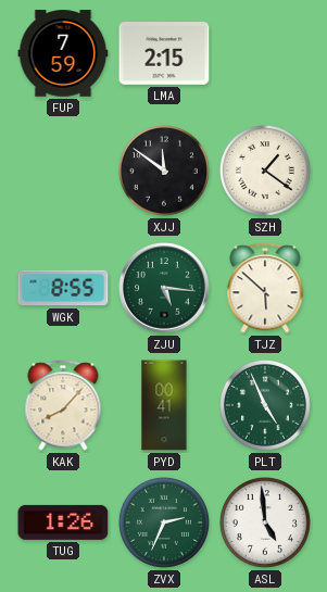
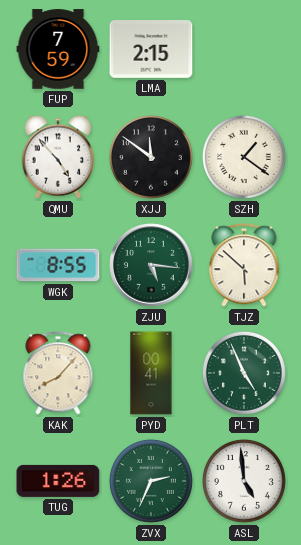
QMU: none -> 4:53
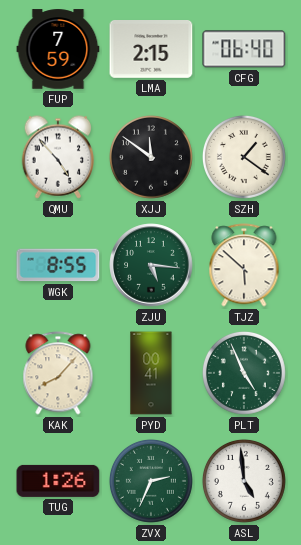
CFG: none -> 06:40
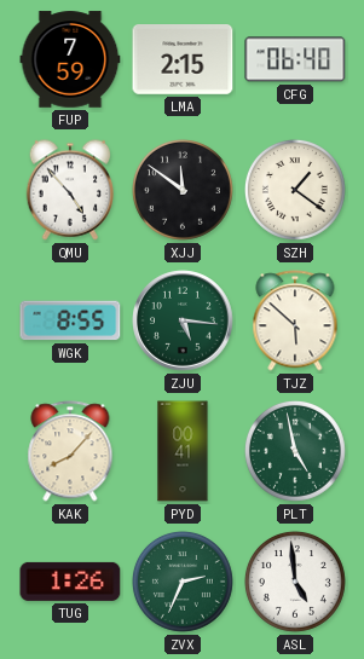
PLT: 4:56 -> 4:58
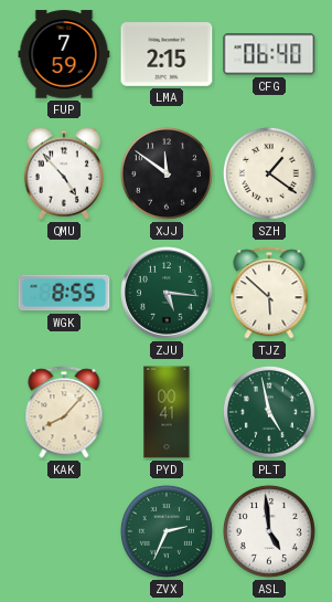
TUG: 1:26 -> none
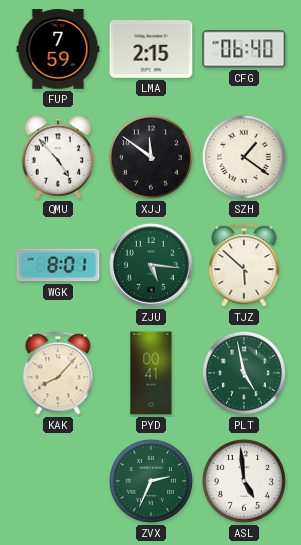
WGK: 8:55 -> 8:01
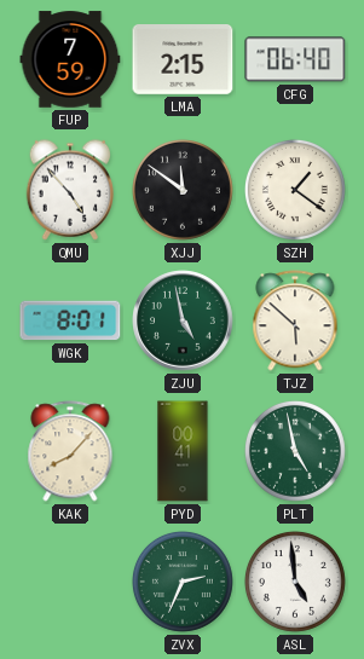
ZJU: 5:16 -> 4:58
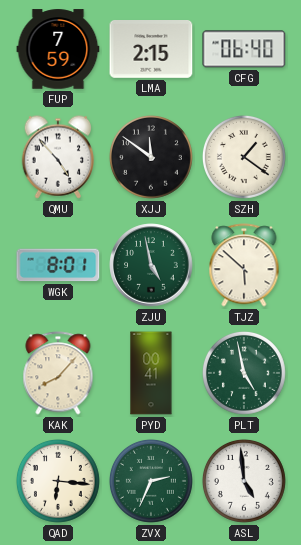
QAD: none -> 6:16
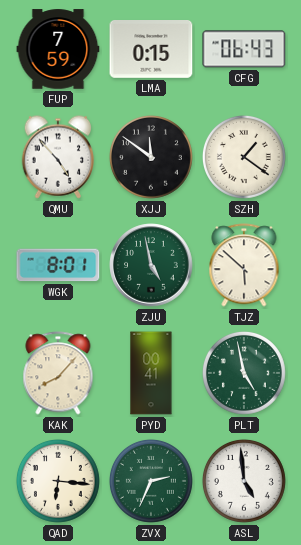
LMA: 2:15 -> 0:15
CFG: 06:40 -> 06:43
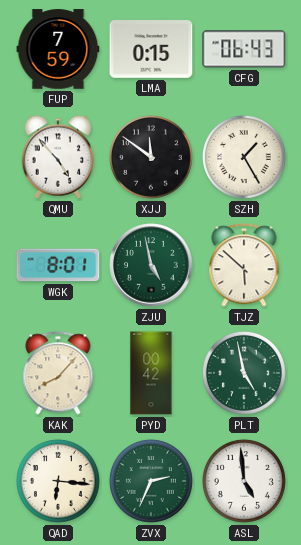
SZH: 1:21 -> 1:25
PYD: 00:41 -> 00:42
